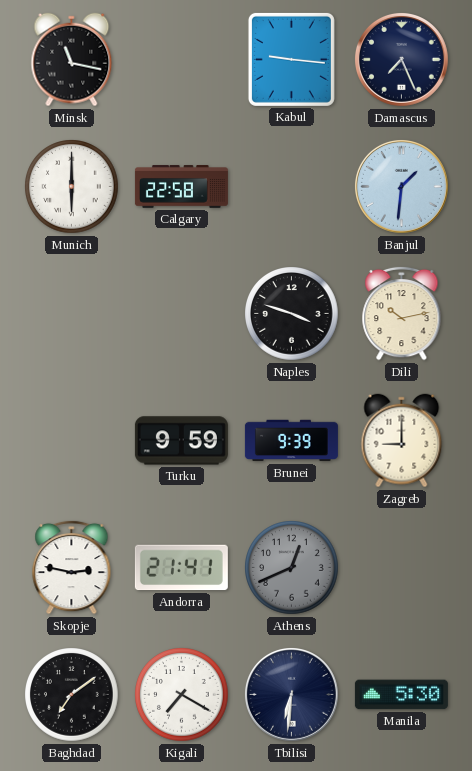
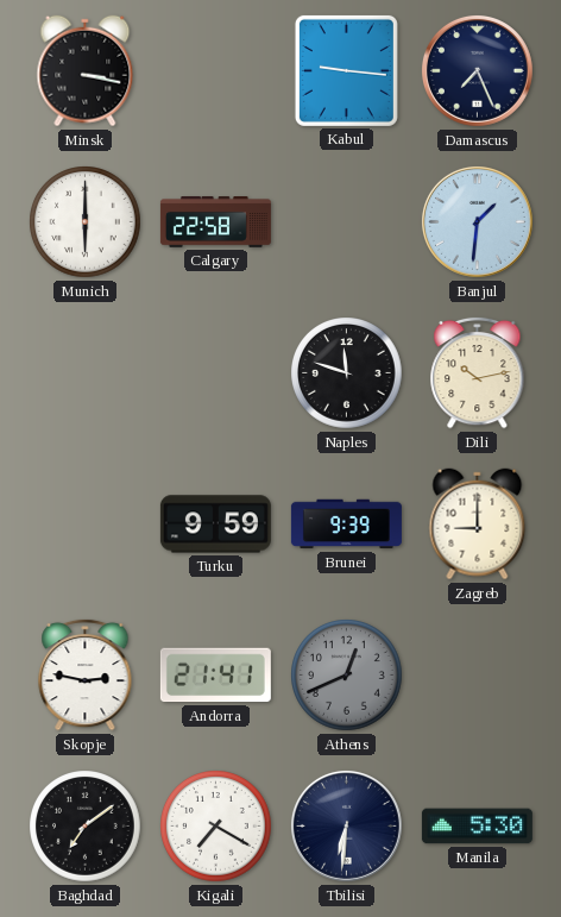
Minsk: 11:17 -> 3:17
Naples: 3:48 -> 11:48
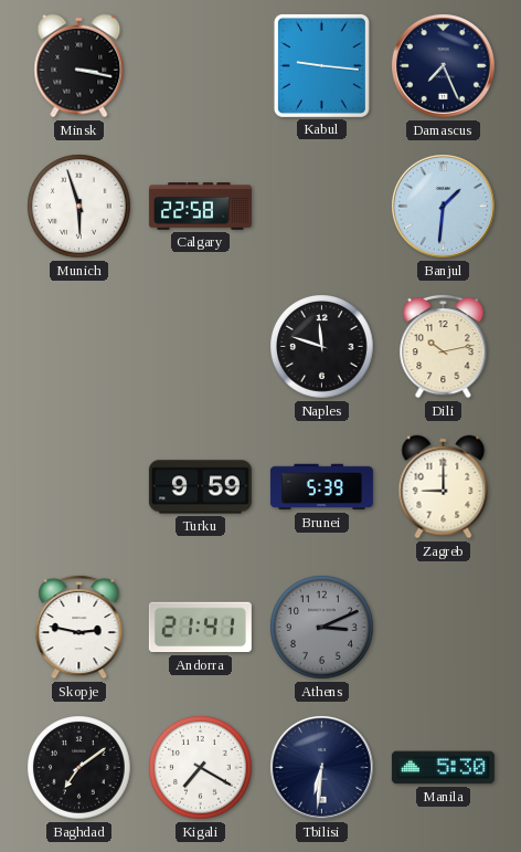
Munich: 6:00 -> 5:57
Brunei: 9:39 -> 5:39
Athens: 12:41 -> 3:11
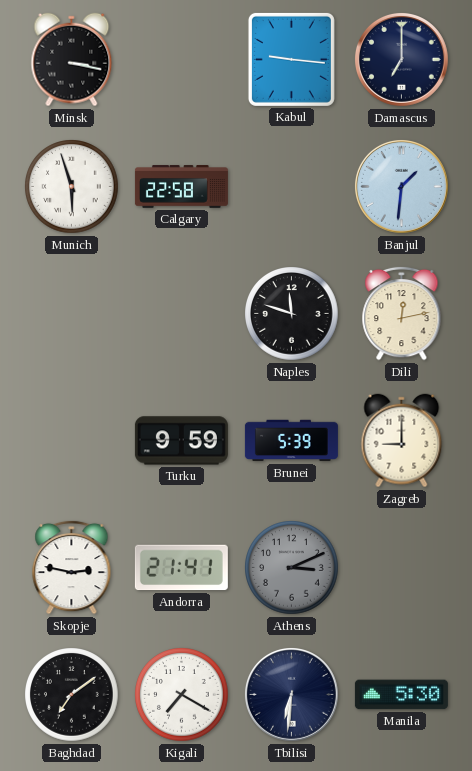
Damascus: 7:26 -> 7:00
Dili: 10:13 -> 12:13
